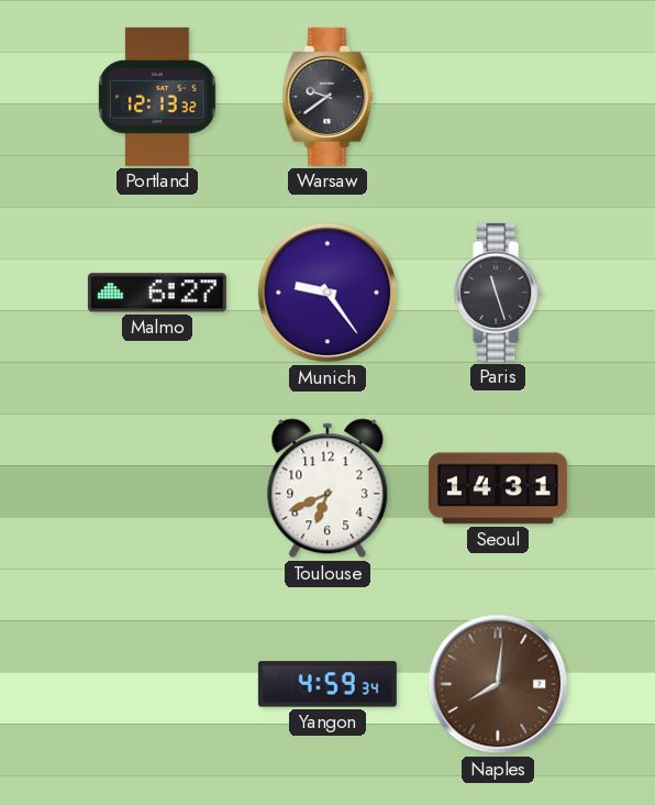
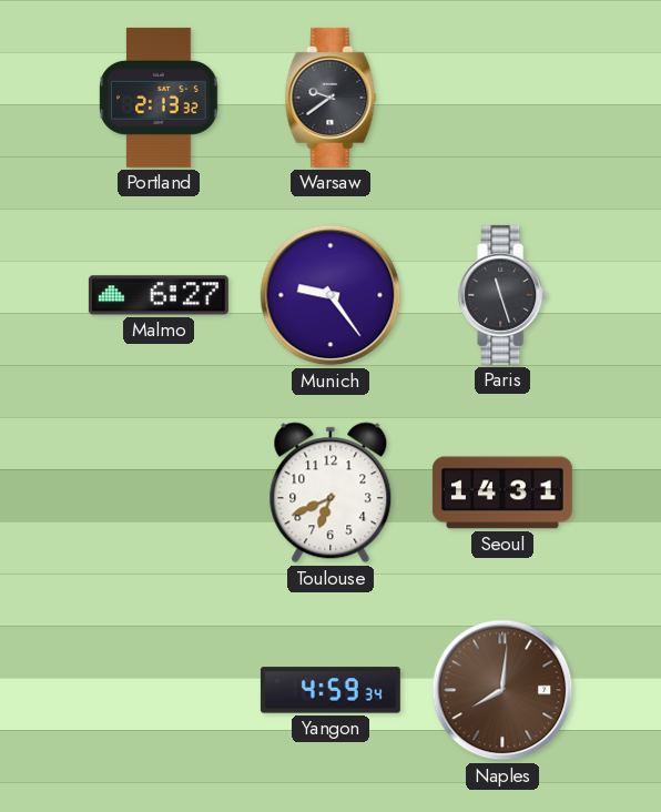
Portland: 12:13 -> 2:13
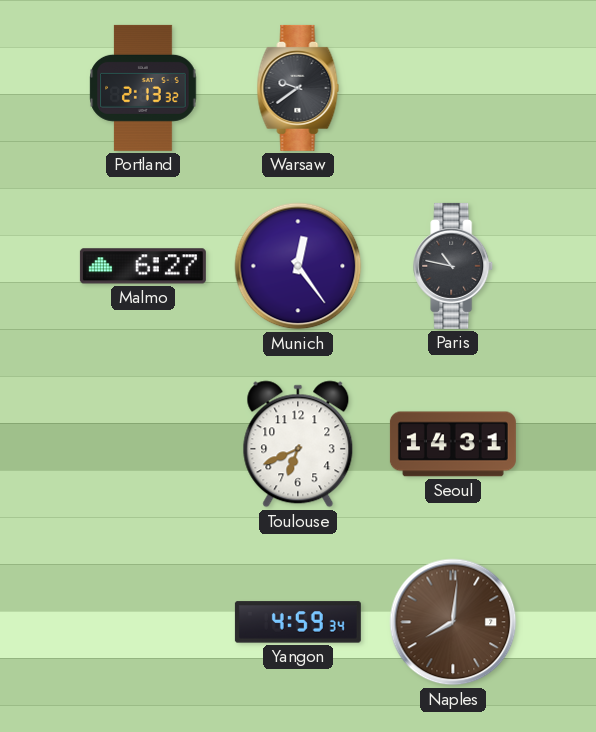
Munich: 9:24 -> 12:24
Paris: 11:27 -> 10:47
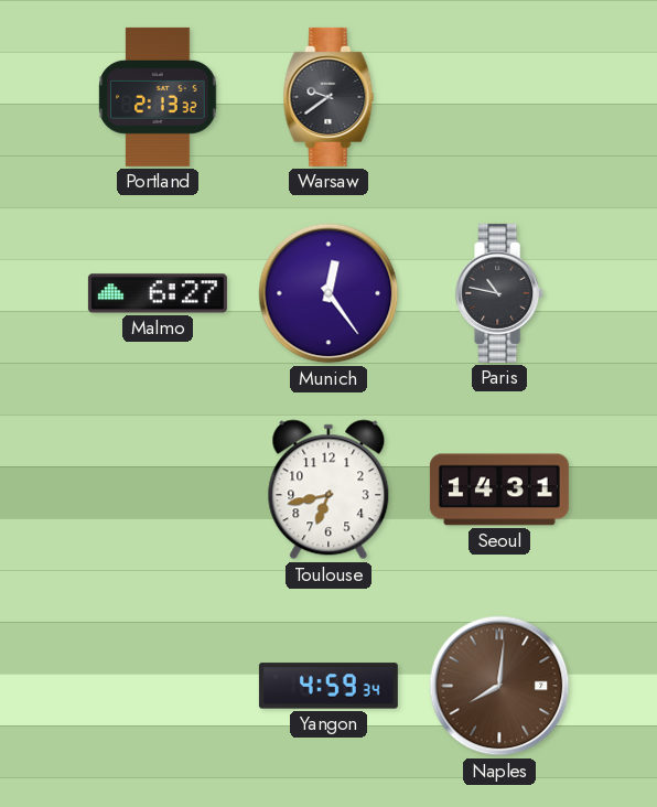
Toulouse: 6:41 -> 6:43
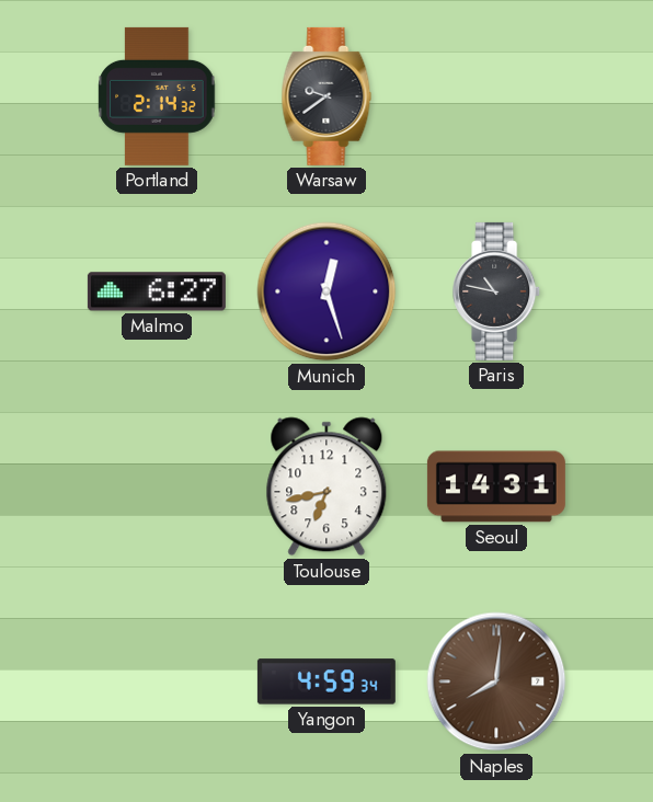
Portland: 2:13 -> 2:14
Munich: 12:24 -> 12:27
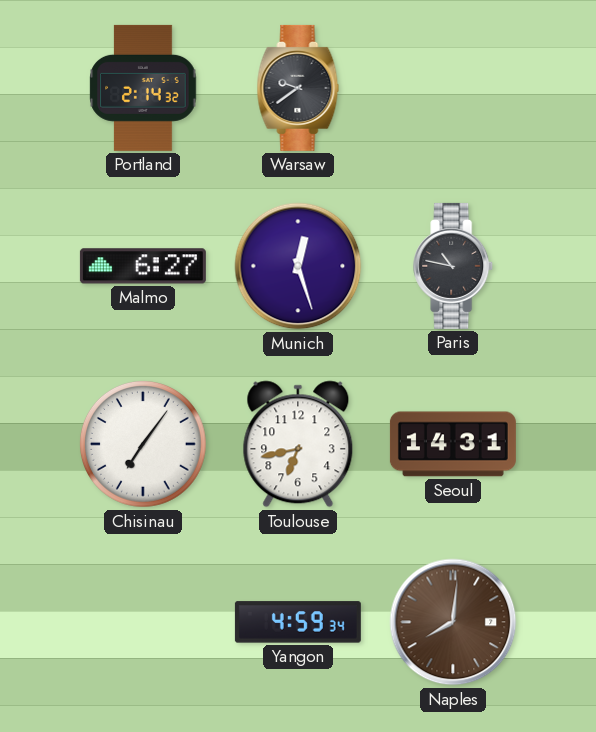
Chisinau: none -> 7:06
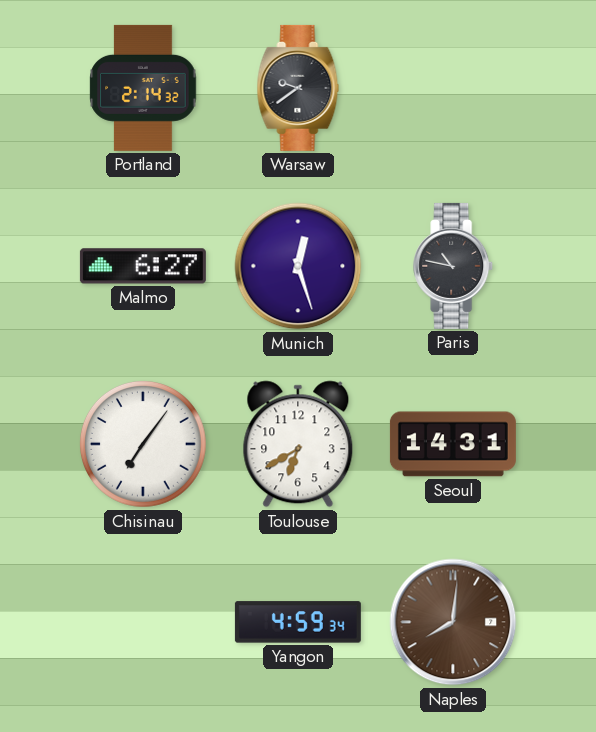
Toulouse: 6:43 -> 6:40
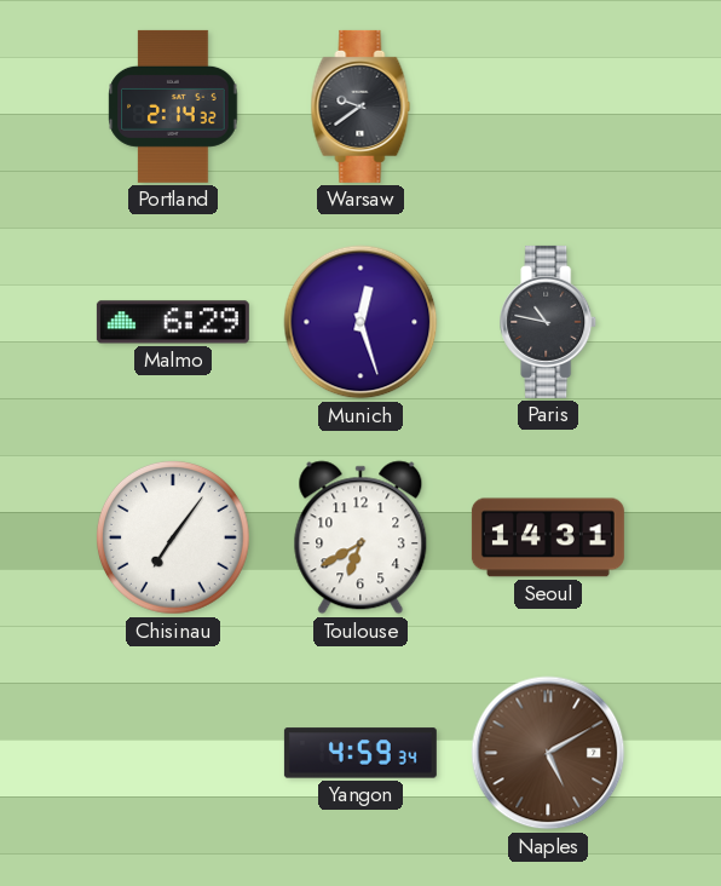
Malmo: 6:27 -> 6:29
Naples: 8:01 -> 5:10
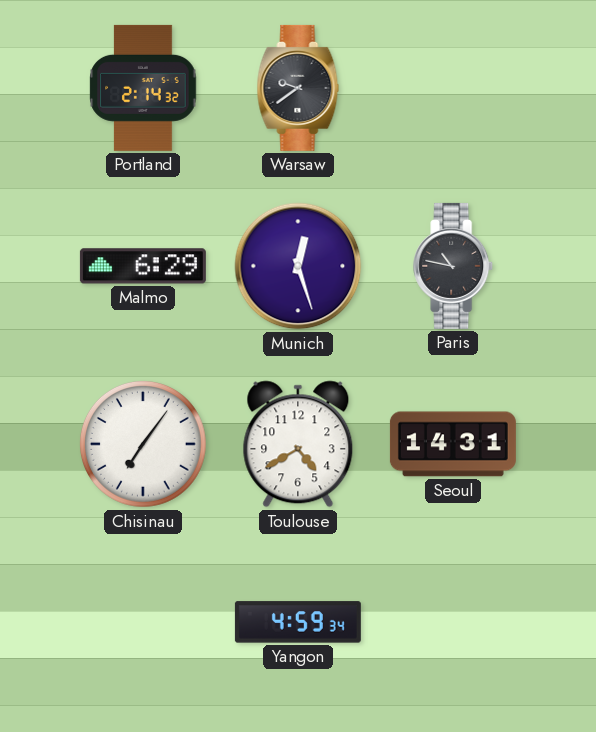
Toulouse: 6:40 -> 4:40
Naples: 5:10 -> none
